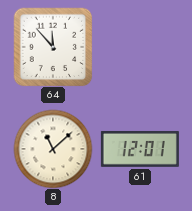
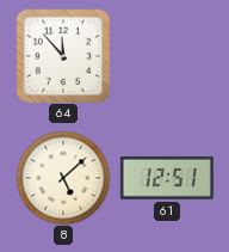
8: 11:08 -> 5:08
61: 12:01 -> 12:51
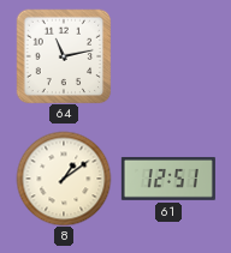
64: 11:53 -> 11:13
8: 5:08 -> 1:09
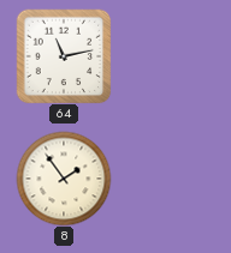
8: 1:09 -> 1:54
61: 12:51 -> none
